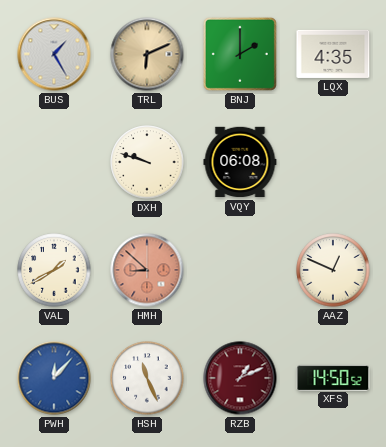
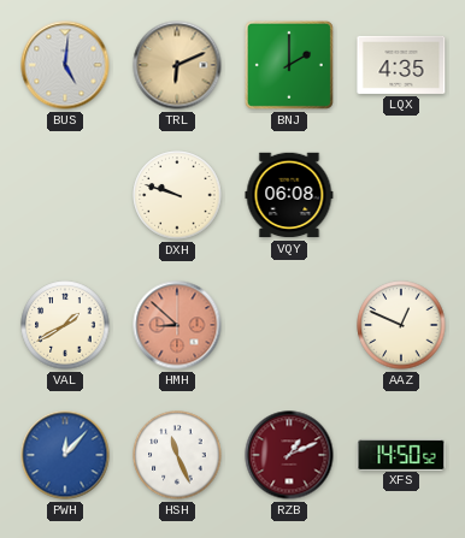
BUS: 1:25 -> 5:01
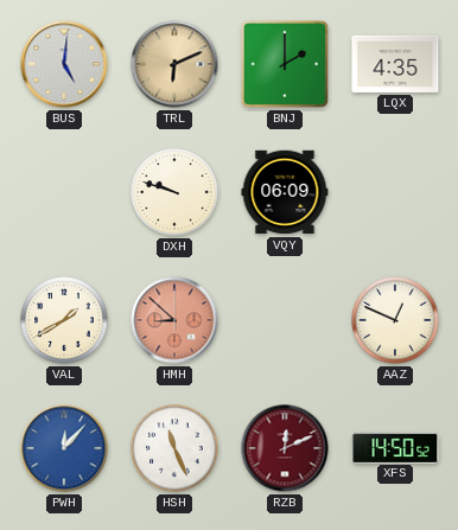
VQY: 06:08 -> 06:09
RZB: 1:11 -> 12:11
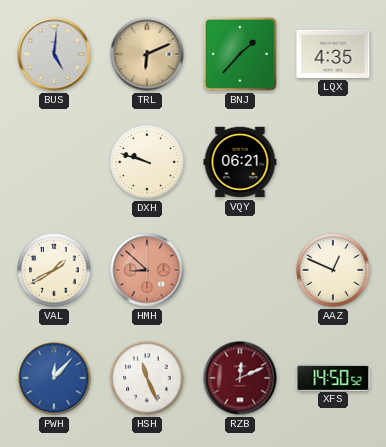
BNJ: 2:00 -> 1:37
VQY: 06:09 -> 06:21
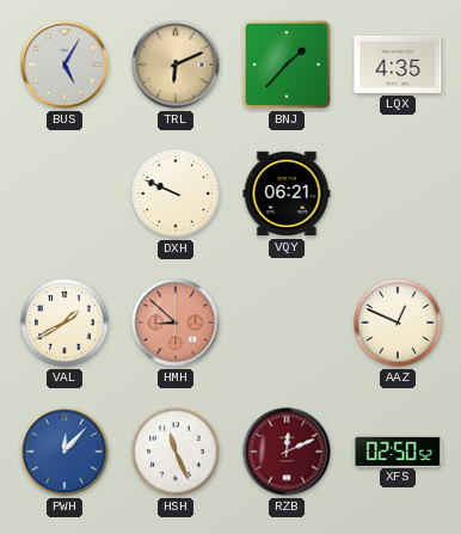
BUS: 5:01 -> 5:05
DXH: 9:48 -> 9:49
XFS: 14:50 -> 02:50
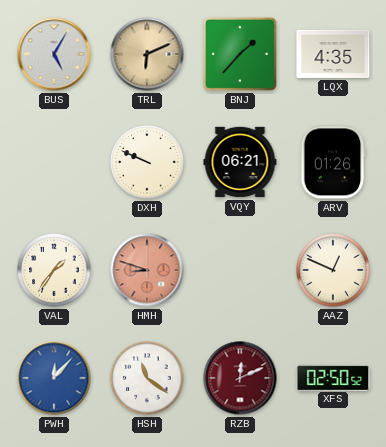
ARV: none -> 01:26
VAL: 1:40 -> 1:36
HMH: 8:52 -> 8:48
HSH: 11:26 -> 11:21
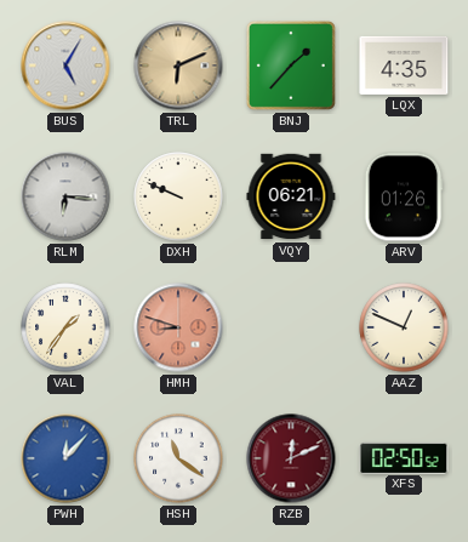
RLM: none -> 6:16
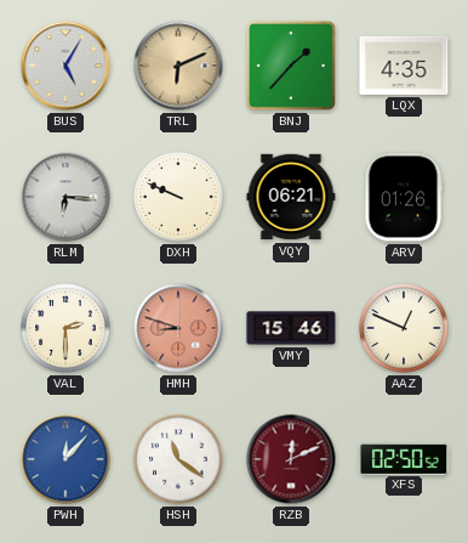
VAL: 1:36 -> 2:30
VMY: none -> 15:46
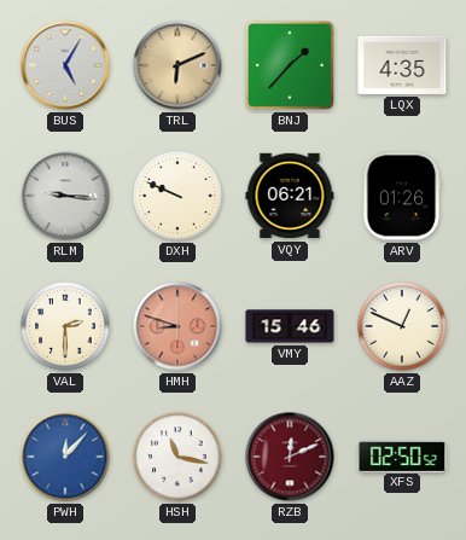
RLM: 6:16 -> 9:16
HSH: 11:21 -> 11:17
